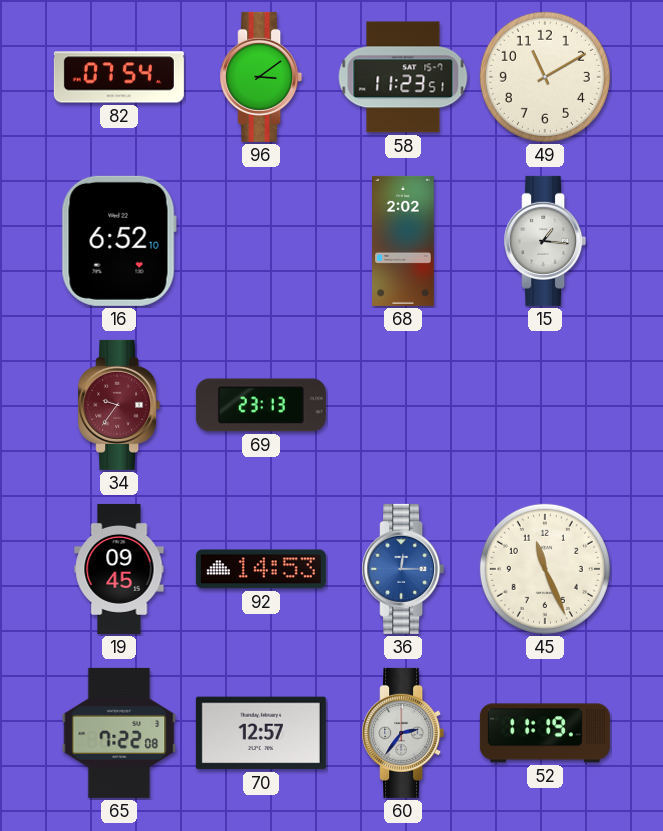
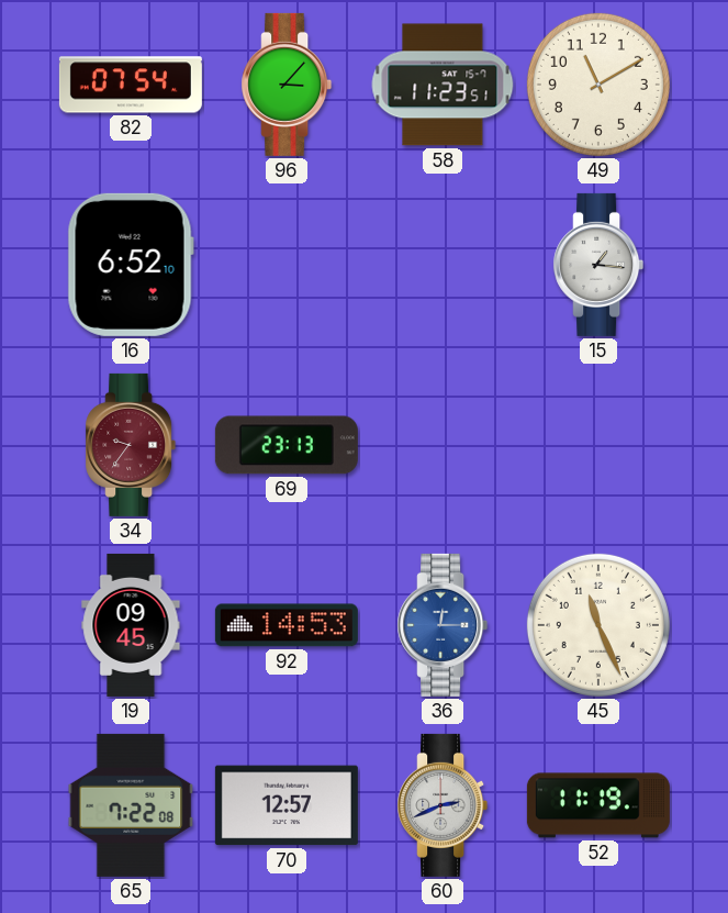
96: 3:09 -> 3:07
68: 2:02 -> none
60: 2:36 -> 2:41
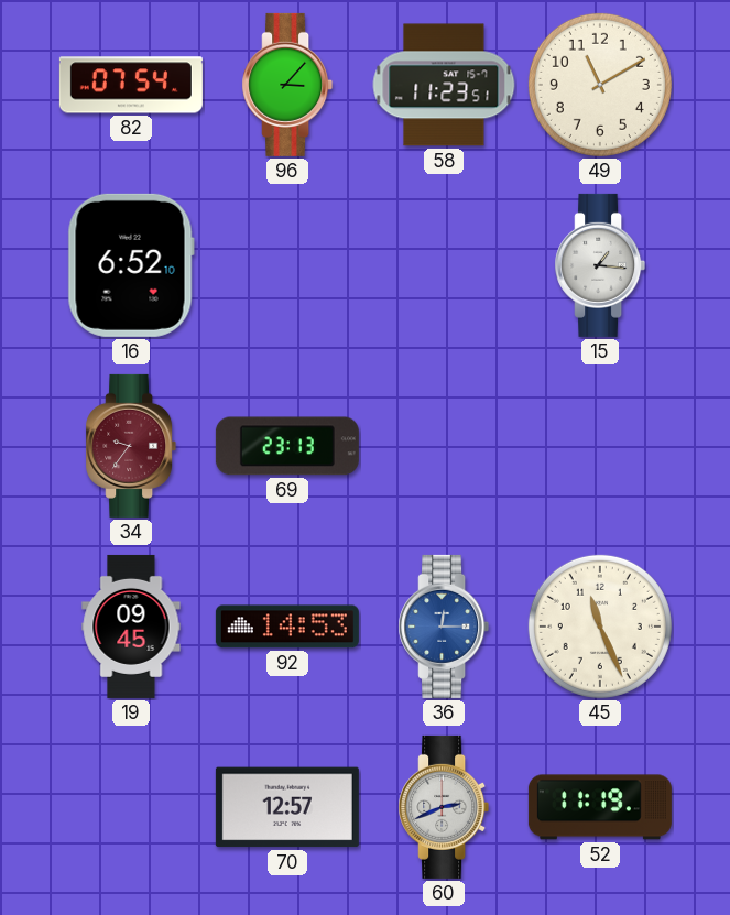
65: 7:22 -> none
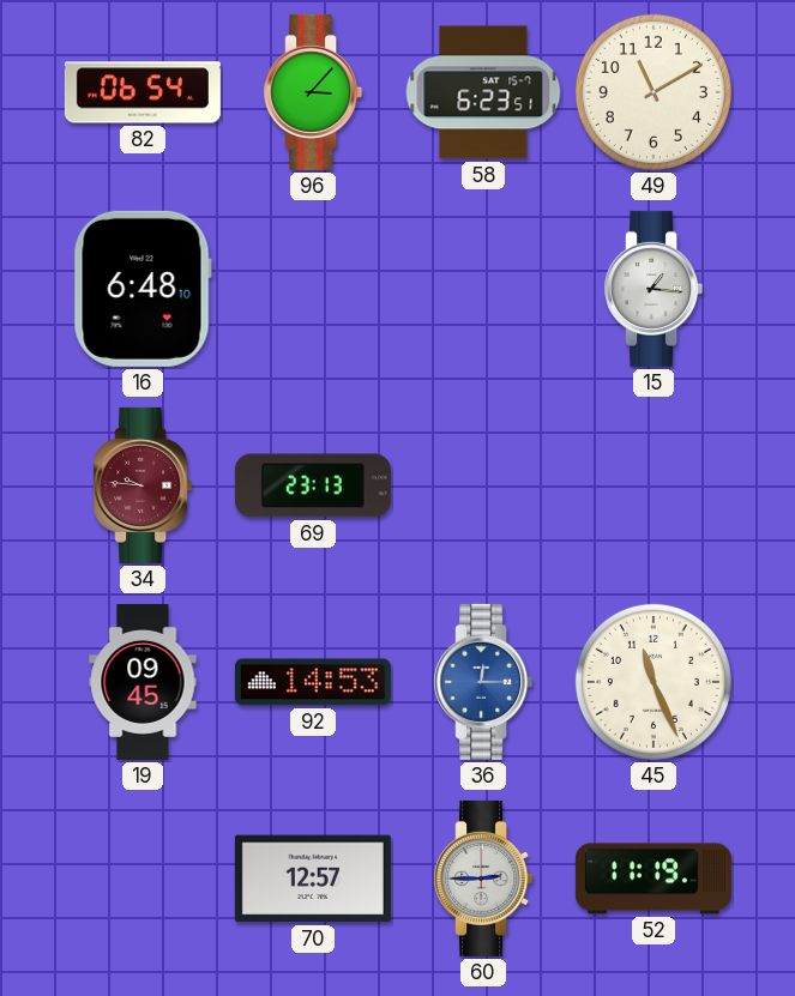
82: 07:54 -> 06:54
58: 11:23 -> 6:23
16: 6:52 -> 6:48
34: 9:36 -> 9:46
60: 2:41 -> 2:45
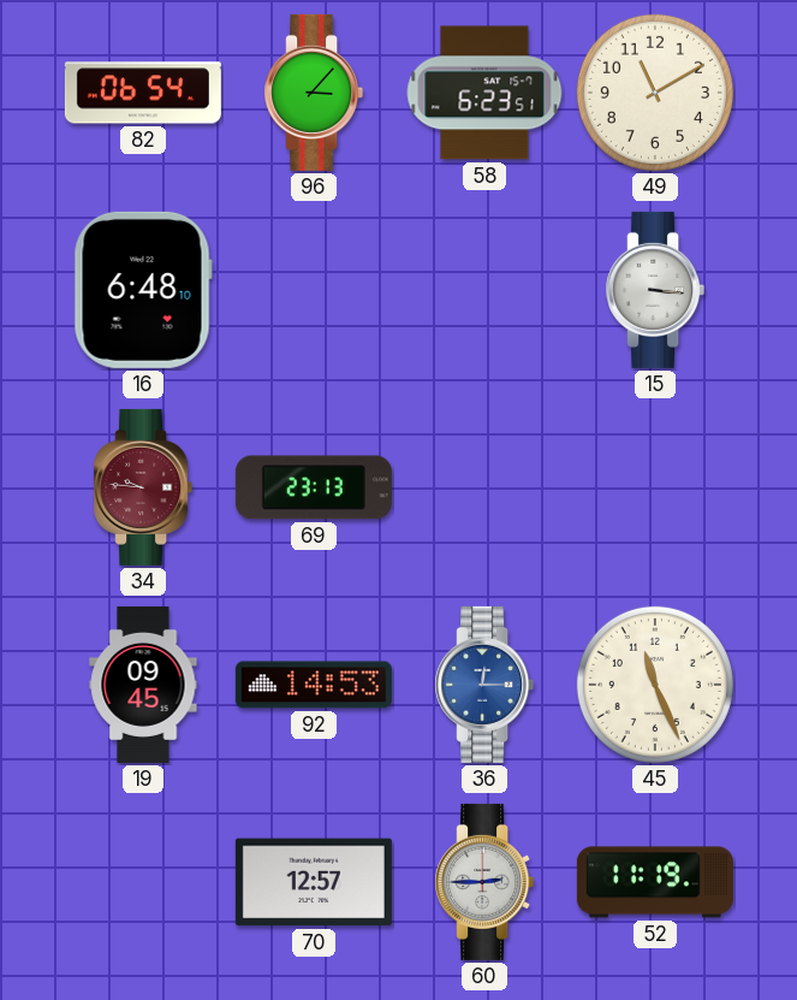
15: 1:16 -> 3:16
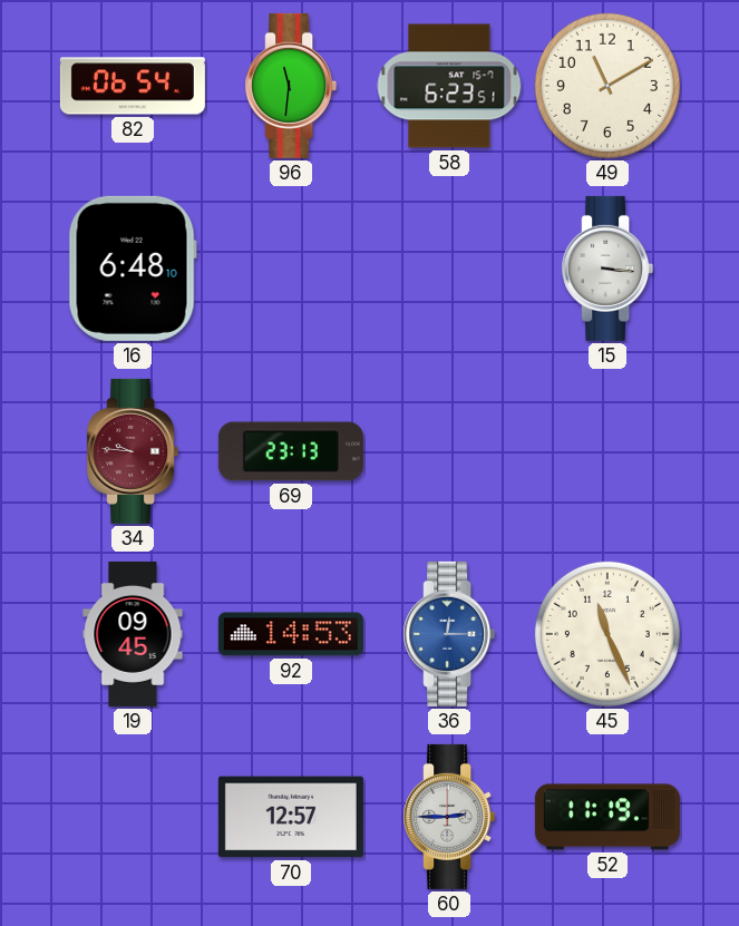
96: 3:07 -> 11:31
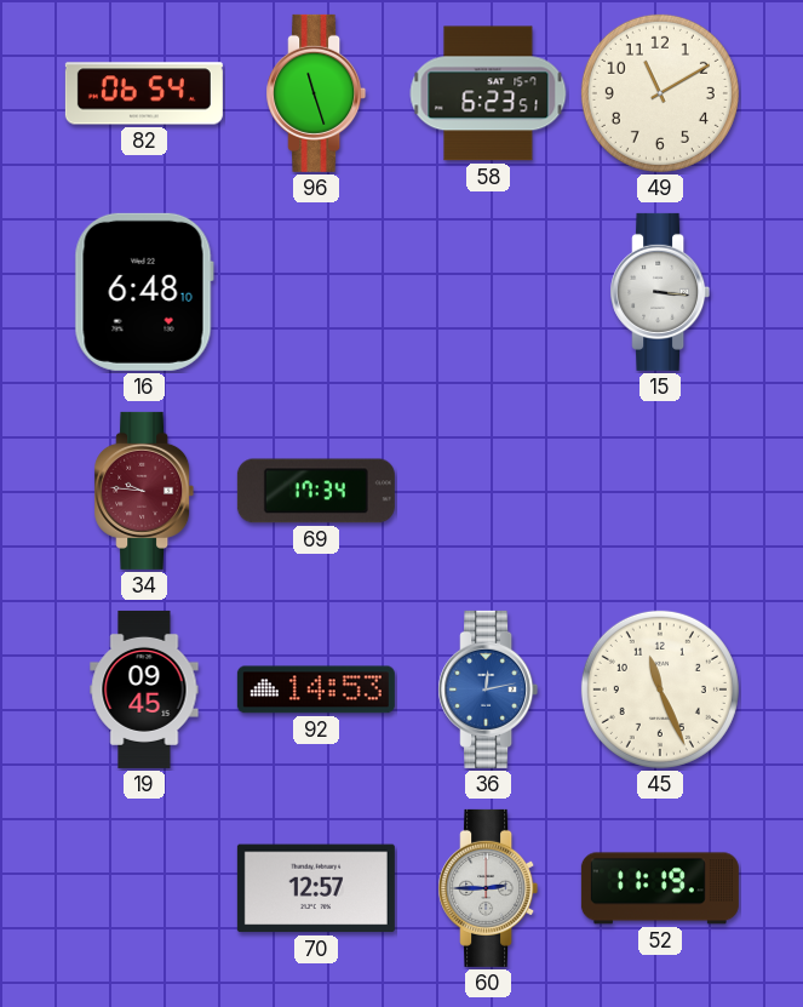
96: 11:31 -> 11:27
69: 23:13 -> 17:34
36: 12:15 -> 12:13
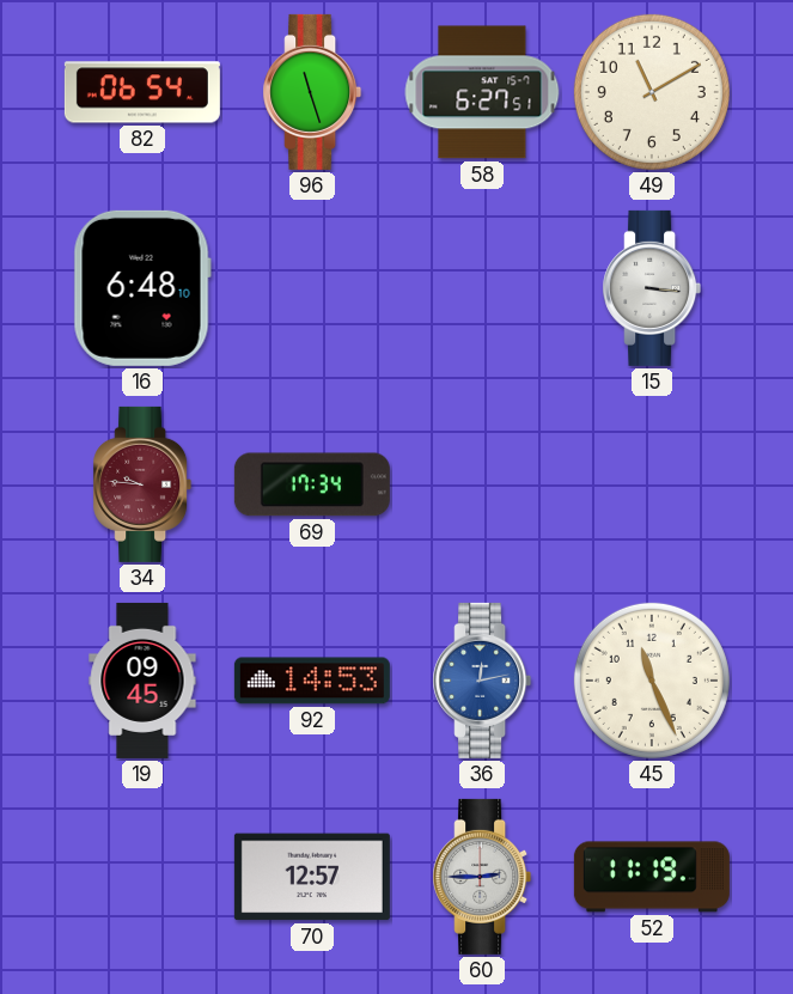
58: 6:23 -> 6:27
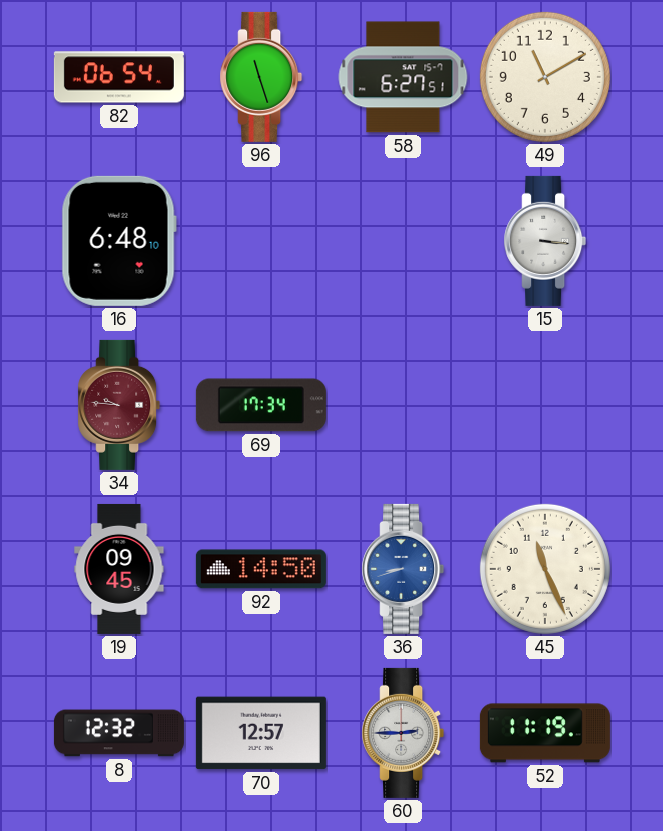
92: 14:53 -> 14:50
36: 12:13 -> 8:42
8: none -> 12:32
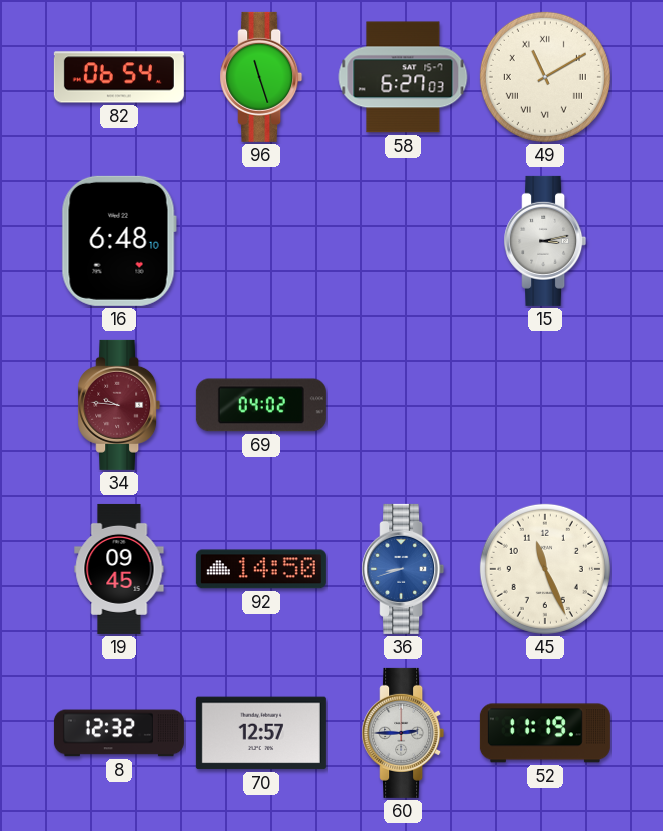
58: 6:27:51 -> 6:27:03
49 numerals: Arabic -> Roman
15: 3:16 -> 3:13
69: 17:34 -> 04:02
